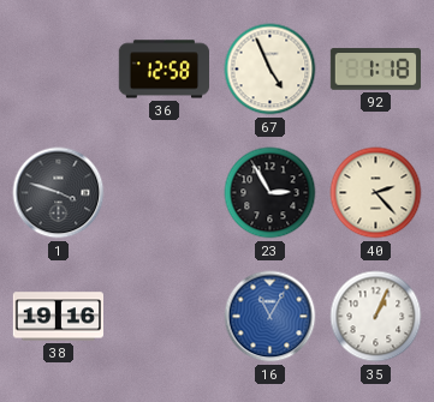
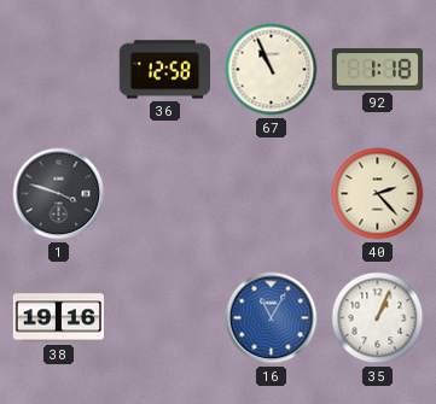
67: 4:56 -> 10:56
23: 2:55 -> none
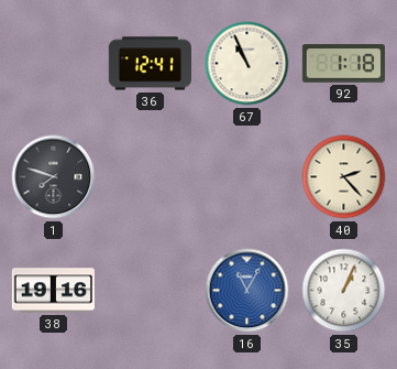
36: 12:58 -> 12:41
1: 3:48 -> 7:48
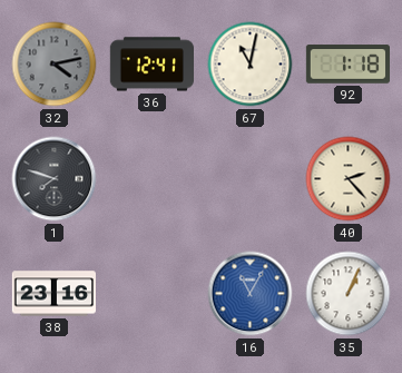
32: none -> 4:13
67: 10:56 -> 11:02
38: 19:16 -> 23:16
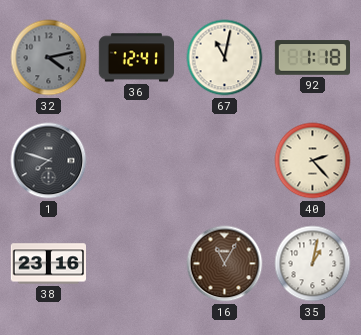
16 dial: blue -> brown
35: 1:04 -> 1:02
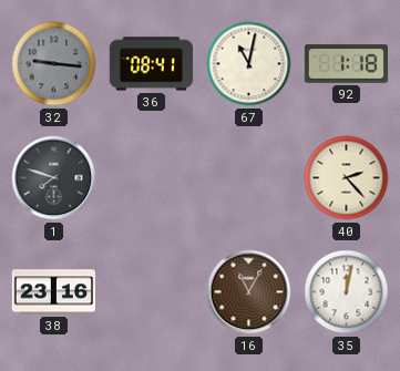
32: 4:13 -> 9:16
36: 12:41 -> 08:41
35: 1:02 -> 12:02
